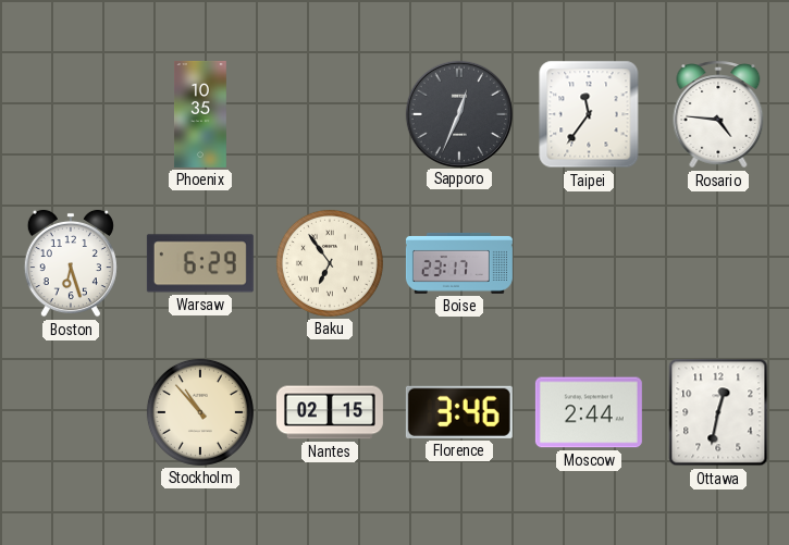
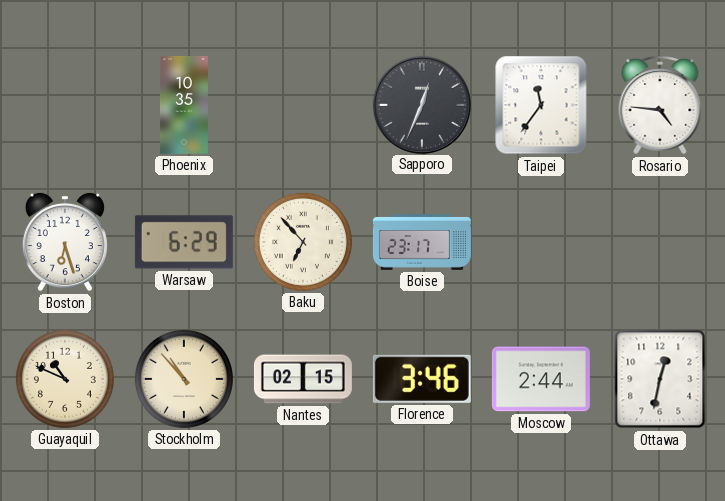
Baku: 6:54 -> 6:53
Guayaquil: none -> 10:49
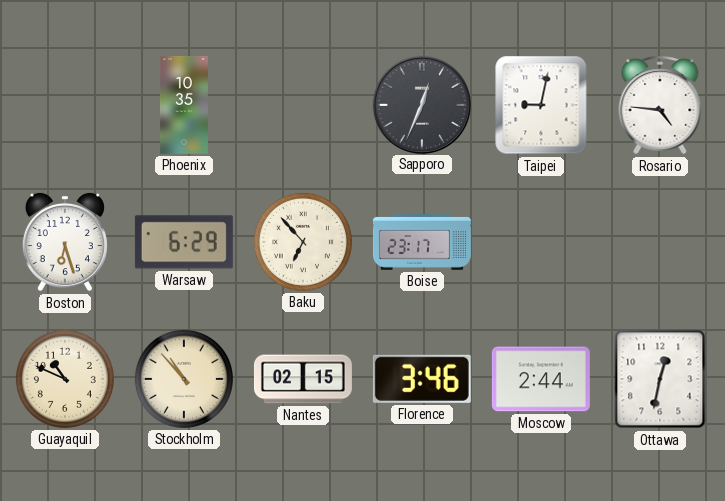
Taipei: 11:36 -> 9:02
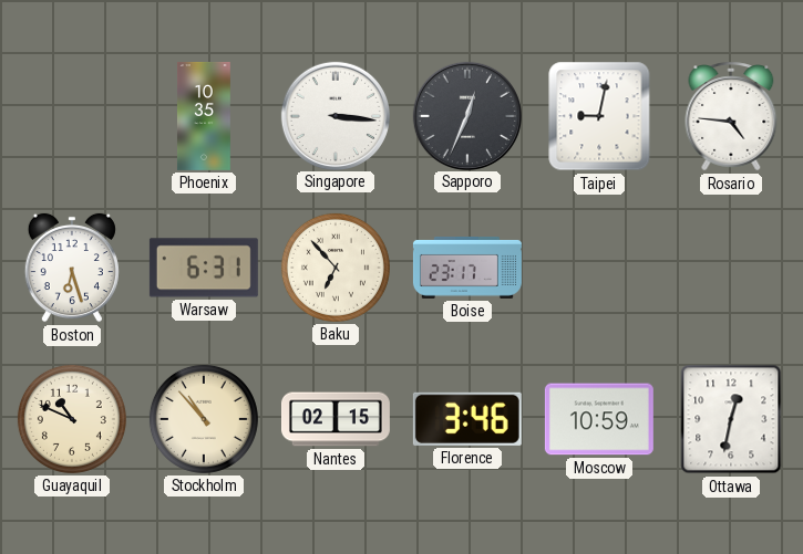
Singapore: none -> 3:16
Warsaw: 6:29 -> 6:31
Moscow: 2:44 -> 10:59
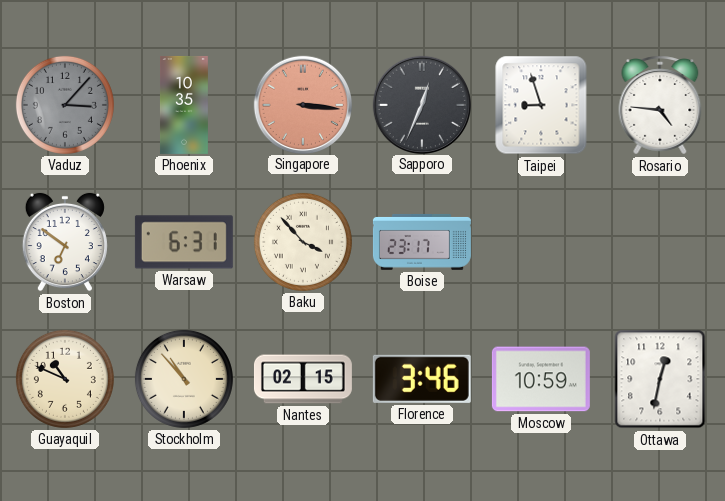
Vaduz: none -> 3:07
Singapore dial: white -> salmon
Taipei: 9:02 -> 8:57
Boston: 6:27 -> 6:51
Baku: 6:53 -> 3:53
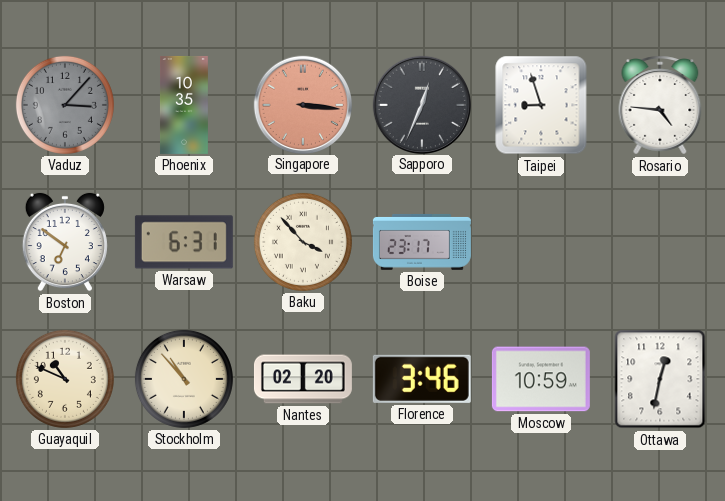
Nantes: 02:15 -> 02:20
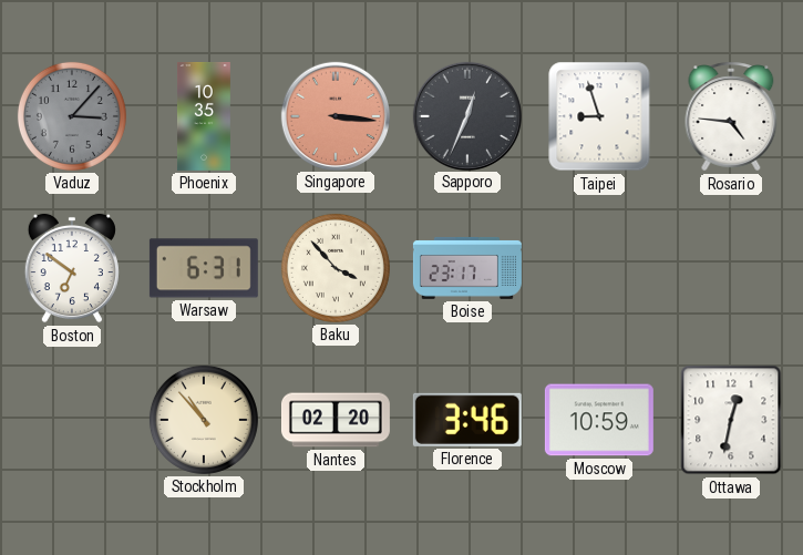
Guayaquil: 10:49 -> none
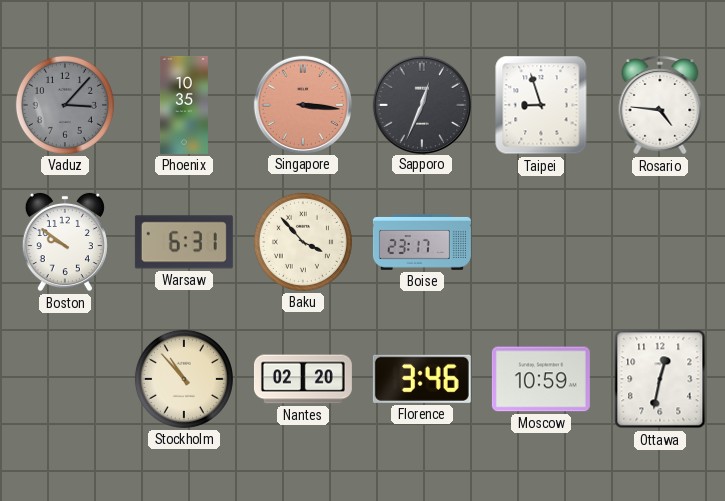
Boston: 6:51 -> 9:51
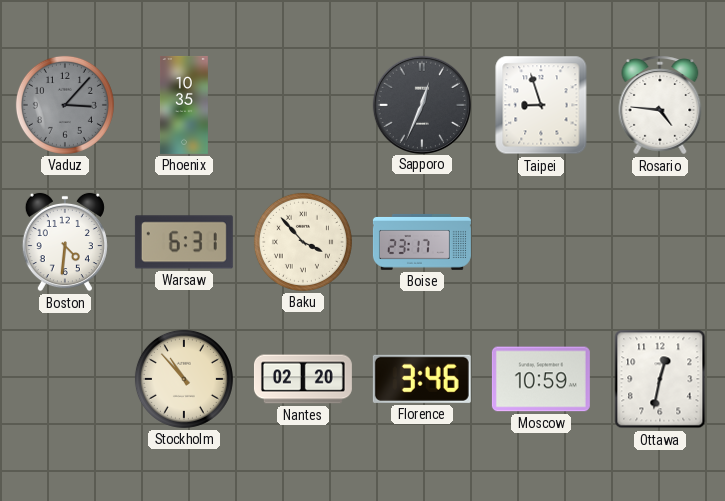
Singapore: 3:16 -> none
Boston: 9:51 -> 4:31
